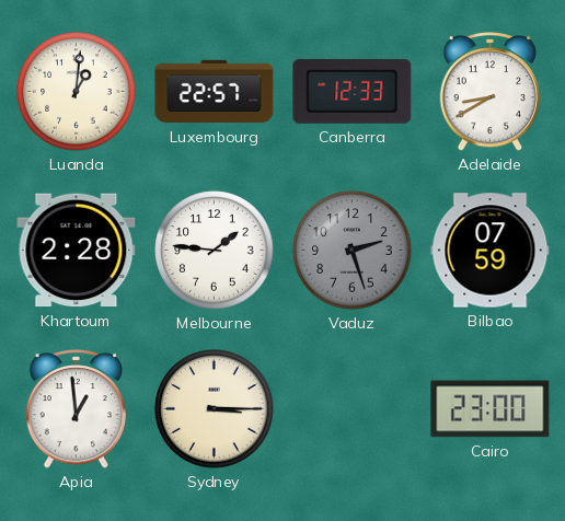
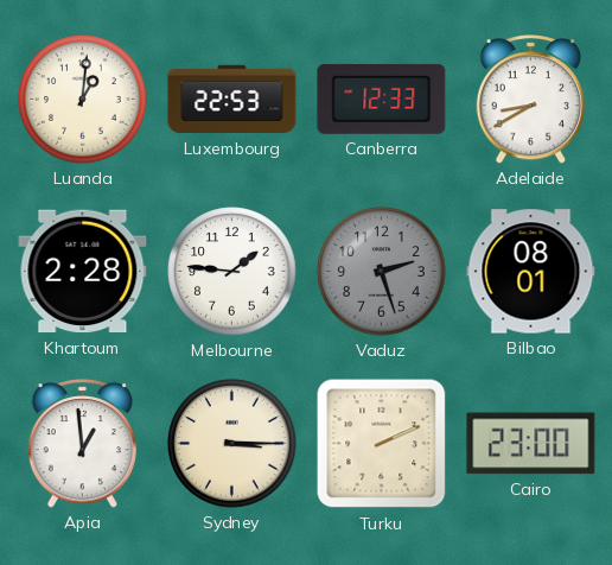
Luxembourg: 22:57 -> 22:53
Bilbao: 07:59 -> 08:01
Turku: none -> 2:11
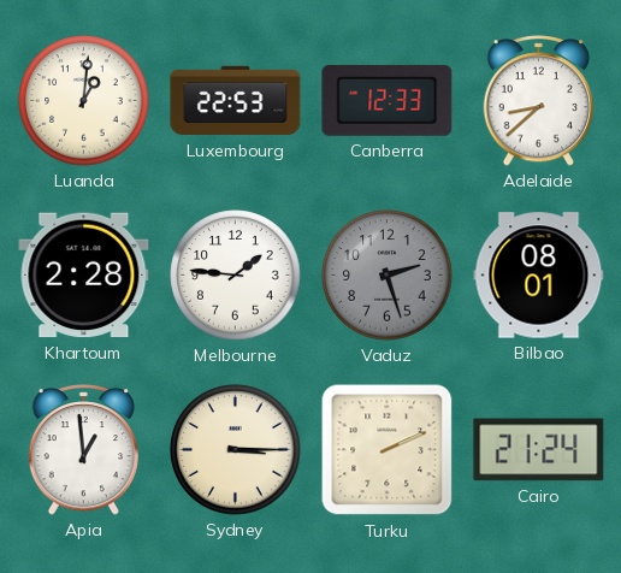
Adelaide: 8:40 -> 8:38
Cairo: 23:00 -> 21:24
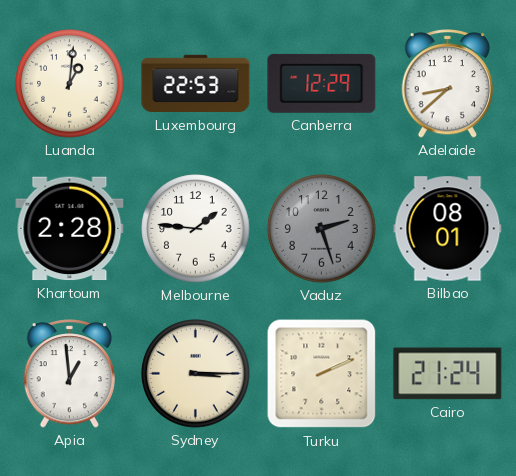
Canberra: 12:33 -> 12:29
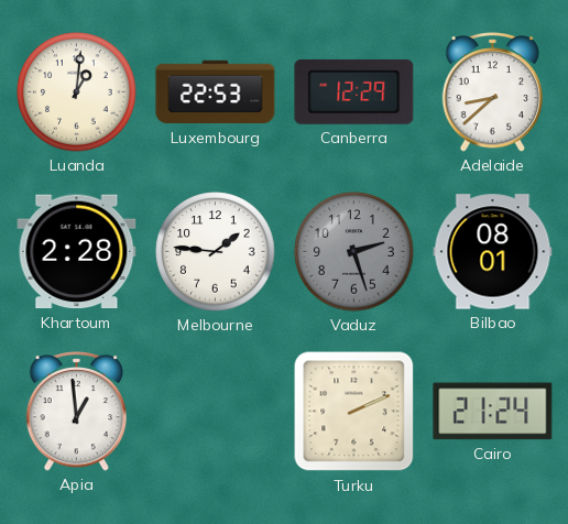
Sydney: 3:15 -> none
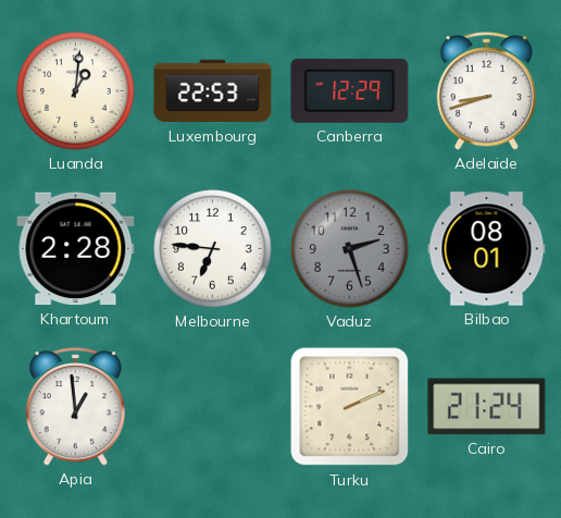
Adelaide: 8:38 -> 8:42
Melbourne: 1:46 -> 6:46
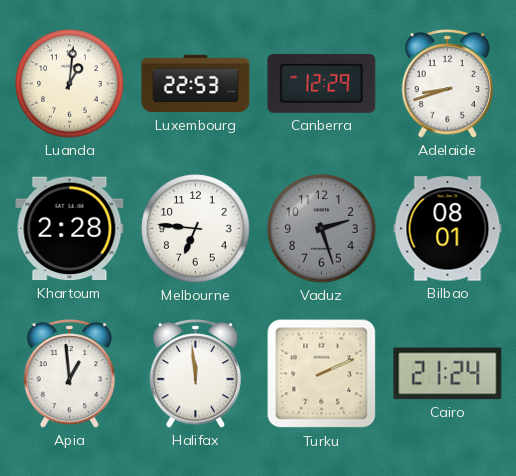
Halifax: none -> 11:59
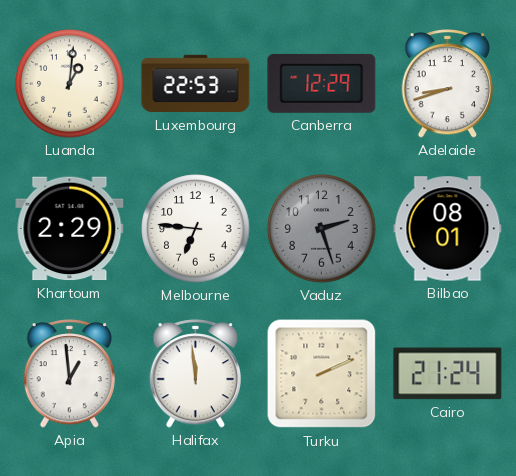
Khartoum: 2:28 -> 2:29
